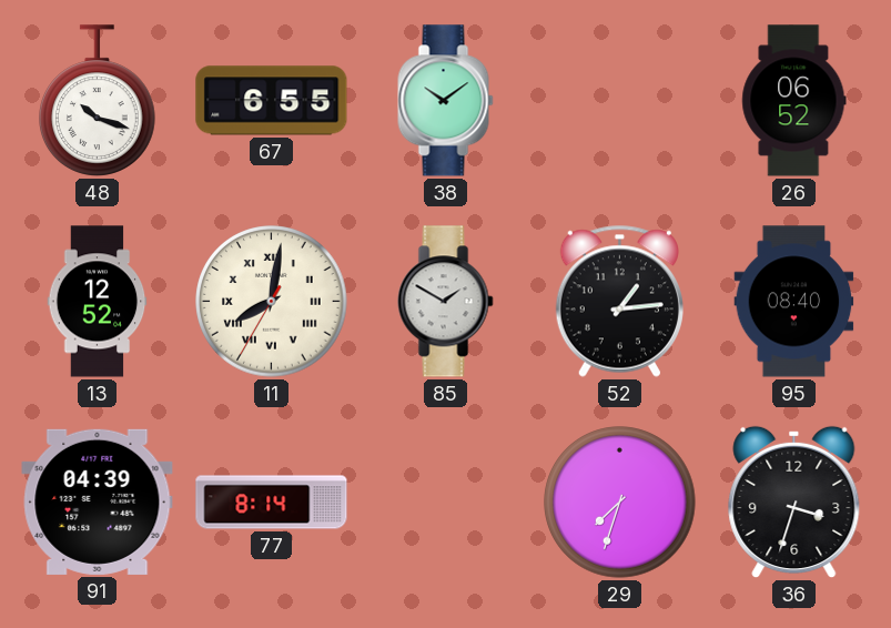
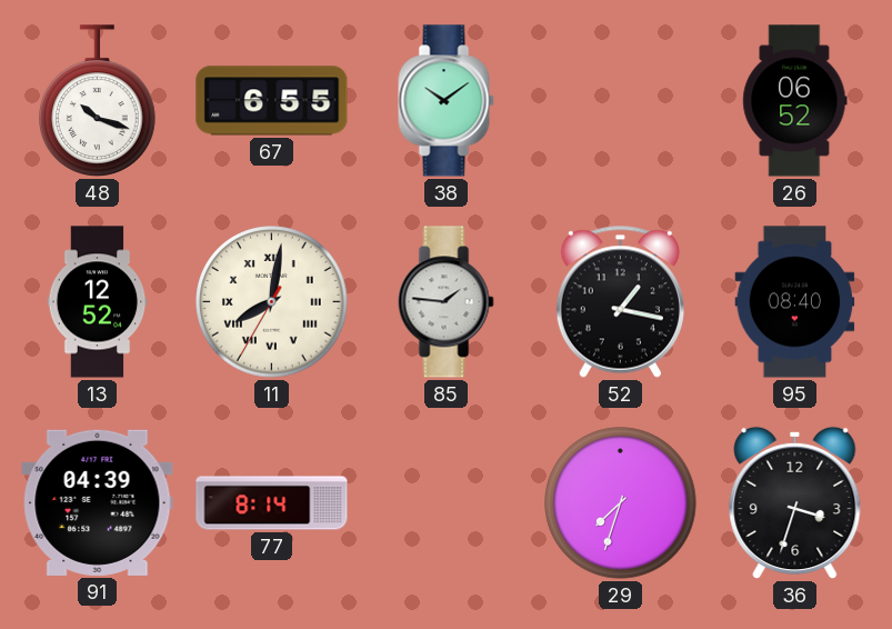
85: 1:50 -> 1:46
52: 1:14 -> 1:17
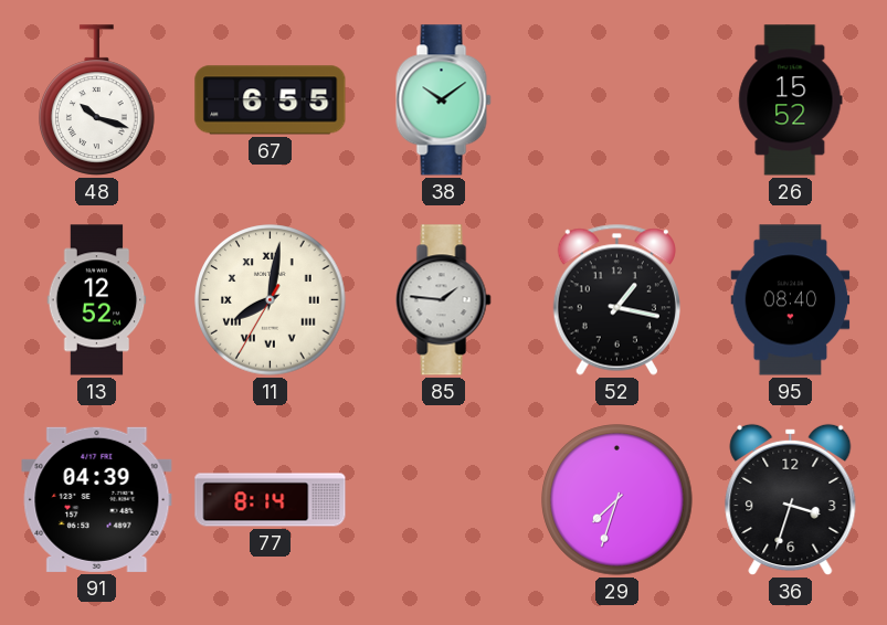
26: 06:52 -> 15:52
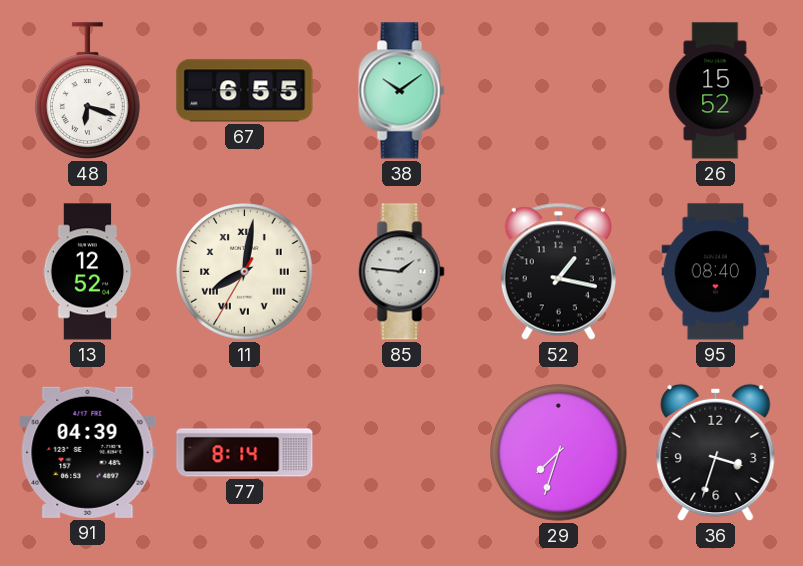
48: 10:18 -> 6:18
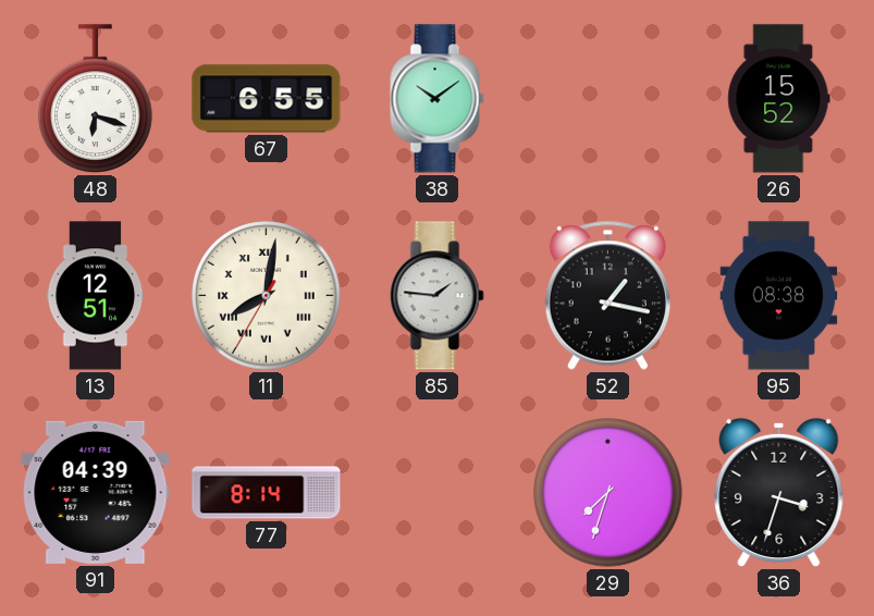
13: 12:52 -> 12:51
95: 08:40 -> 08:38
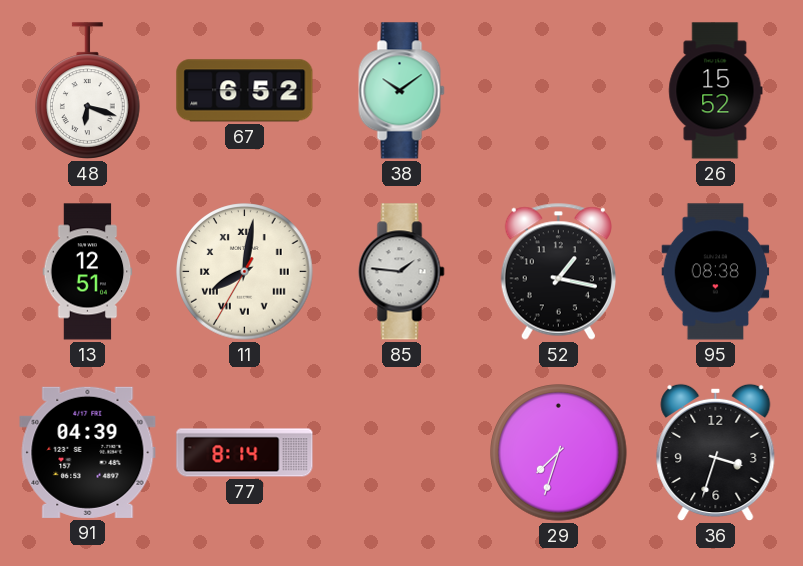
67: 6:55 -> 6:52
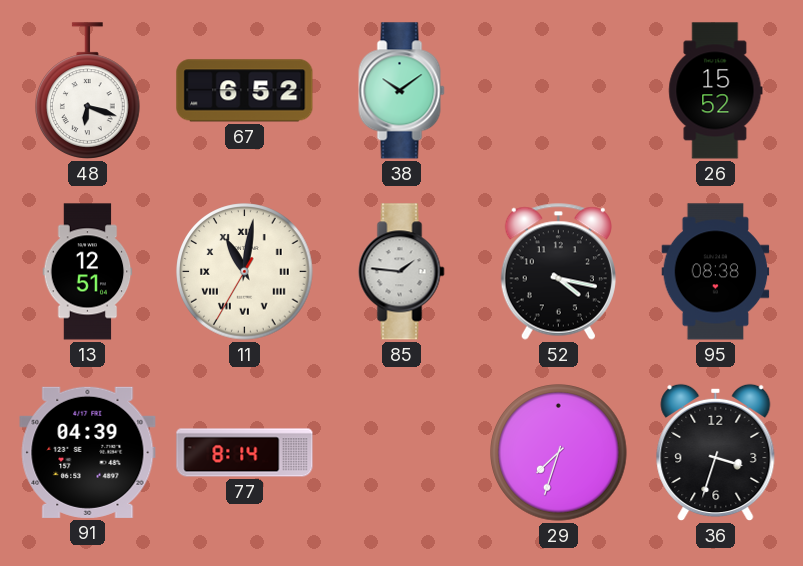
11: 8:01 -> 11:01
52: 1:17 -> 4:17
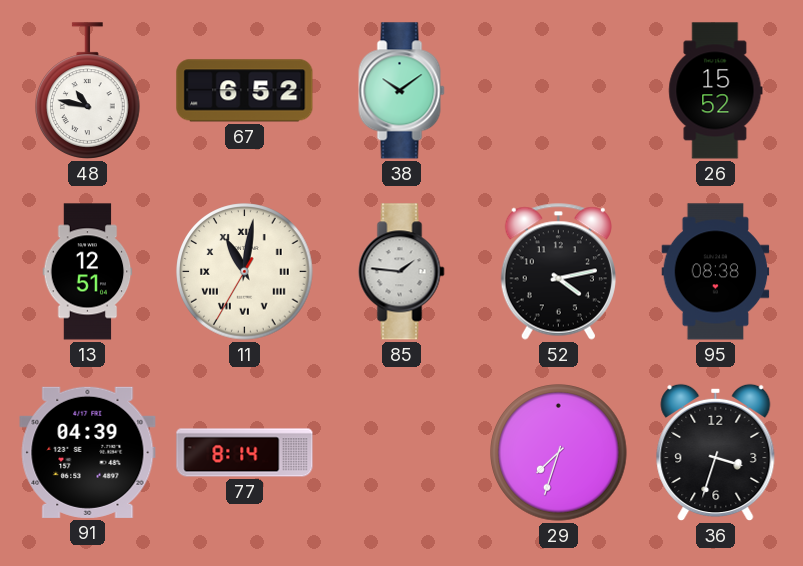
48: 6:18 -> 10:47
52: 4:17 -> 4:13
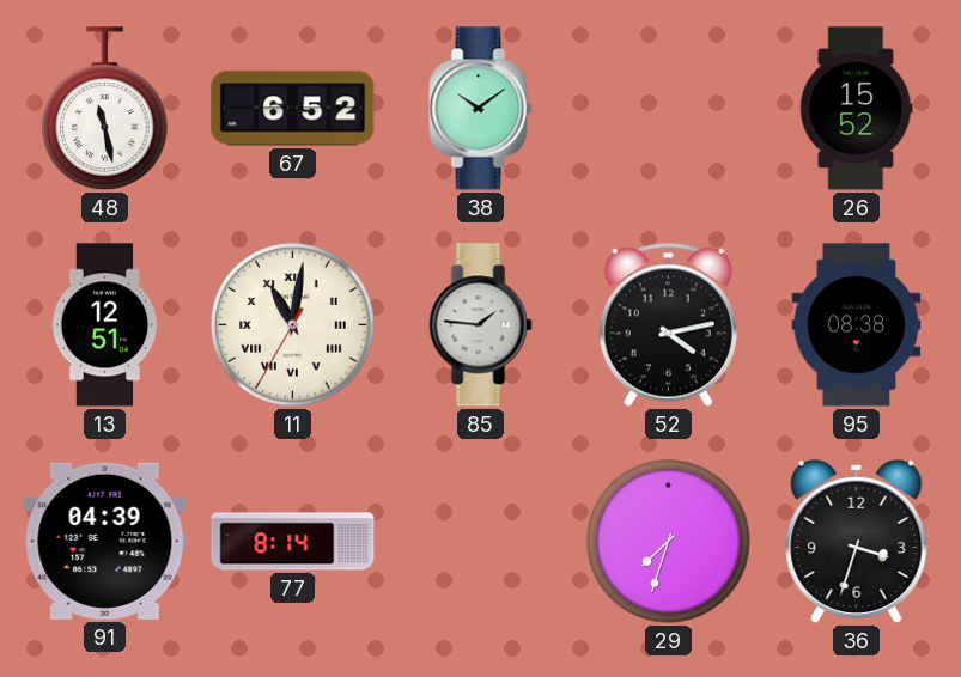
48: 10:47 -> 11:28
